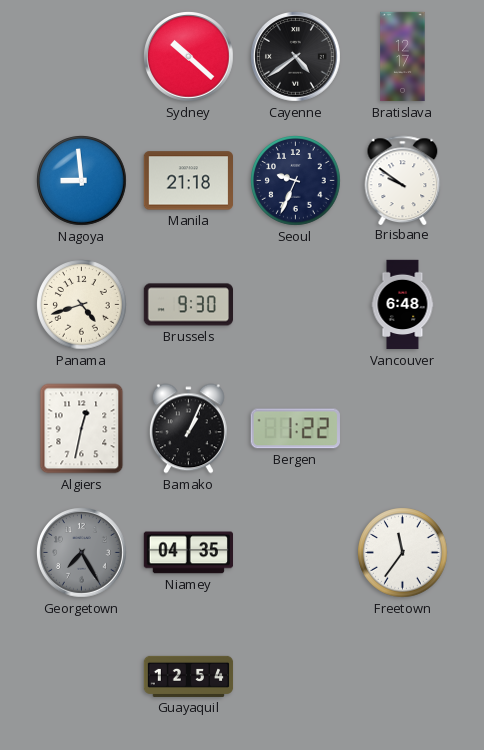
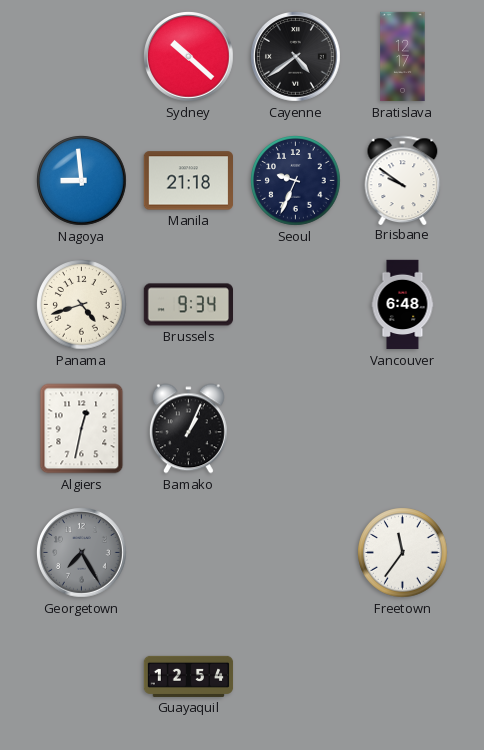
Brussels: 9:30 -> 9:34
Bergen: 1:22 -> none
Niamey: 04:35 -> none
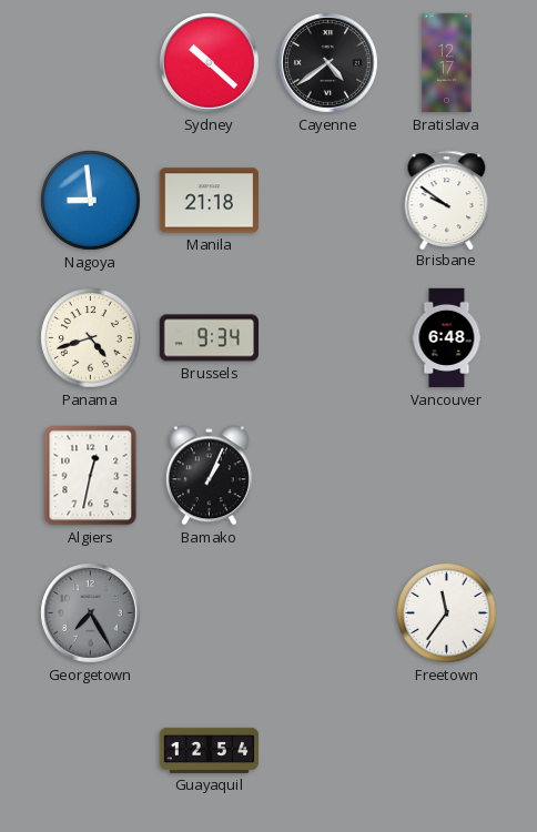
Seoul: 9:34 -> none
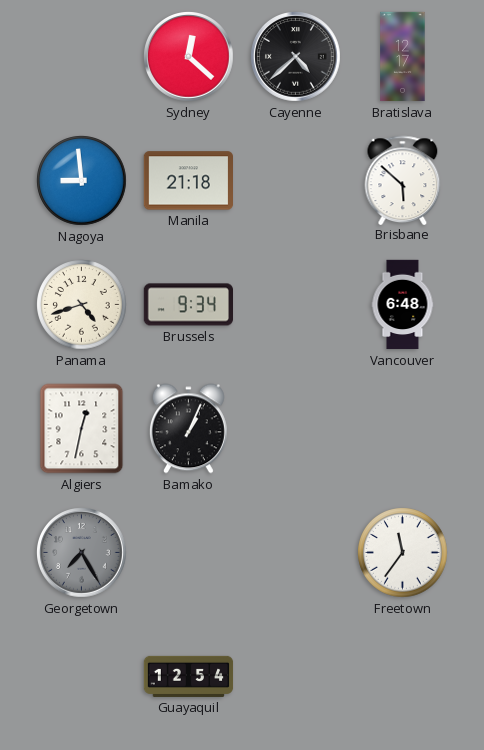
Sydney: 10:22 -> 12:22
Cayenne: 4:39 -> 4:38
Brisbane: 9:51 -> 5:52
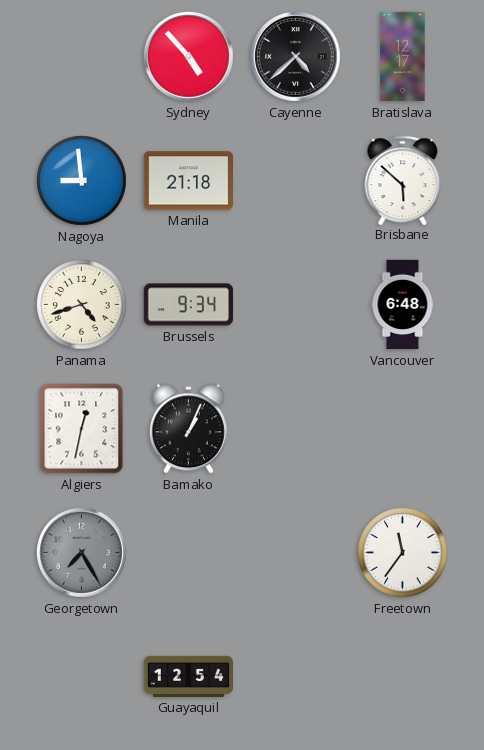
Sydney: 12:22 -> 4:53
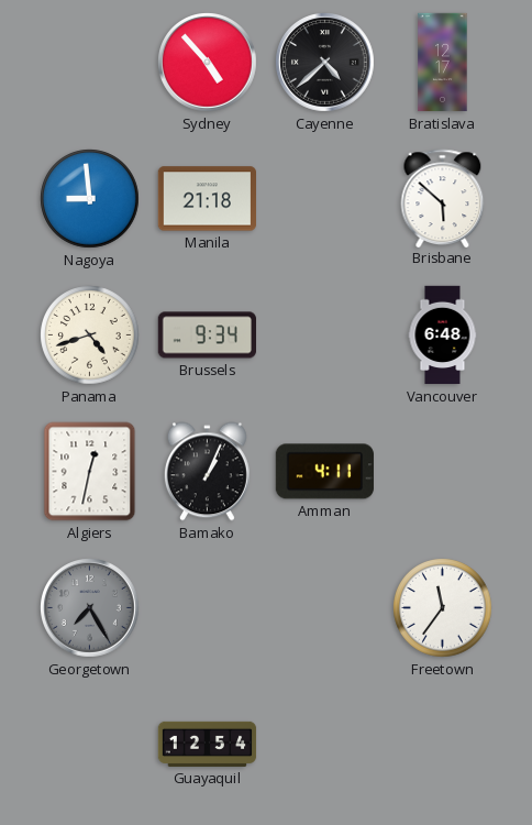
Amman: none -> 4:11
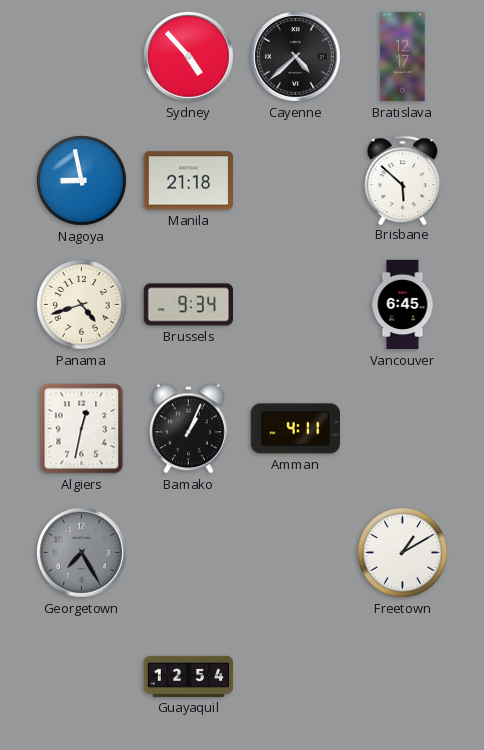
Nagoya: 8:59 -> 8:58
Vancouver: 6:48 -> 6:45
Freetown: 11:36 -> 1:10
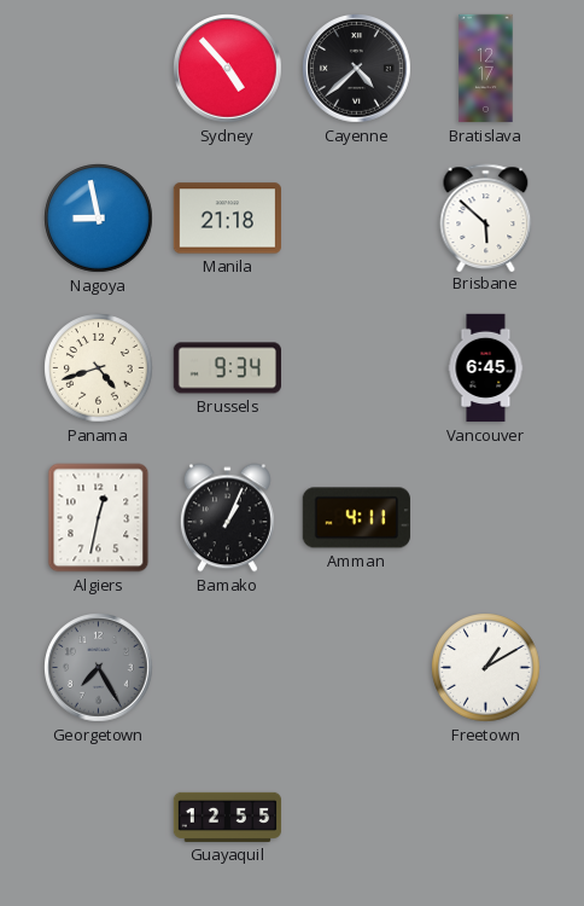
Guayaquil: 12:54 -> 12:55
